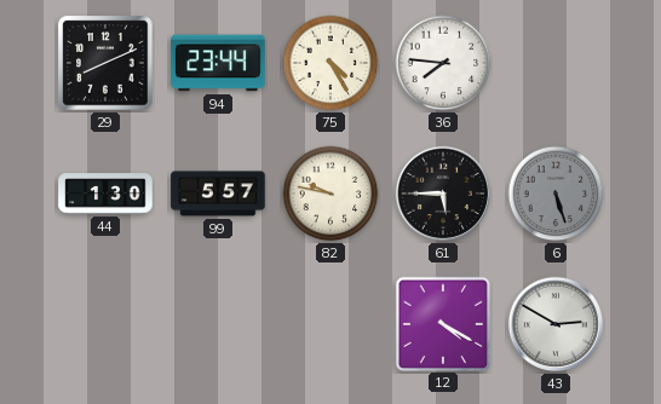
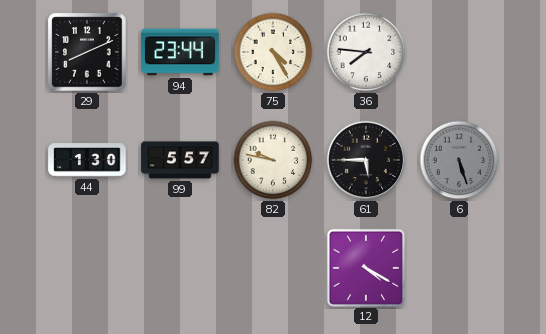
43: 2:50 -> none
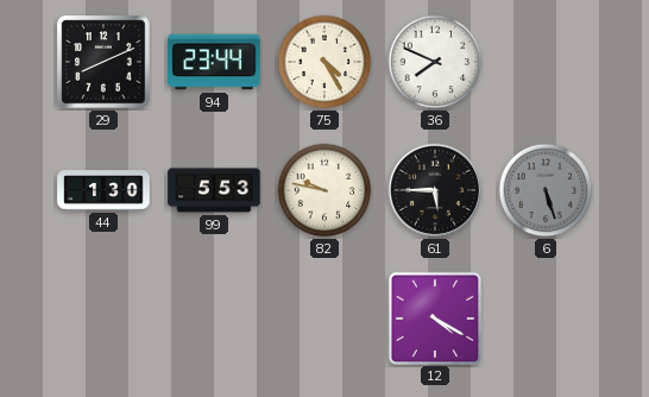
36: 7:46 -> 7:49
99: 5:57 -> 5:53
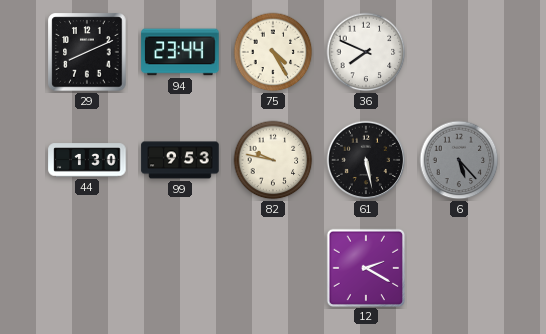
99: 5:53 -> 9:53
61: 5:45 -> 5:28
6: 5:27 -> 5:23
12: 4:20 -> 2:20
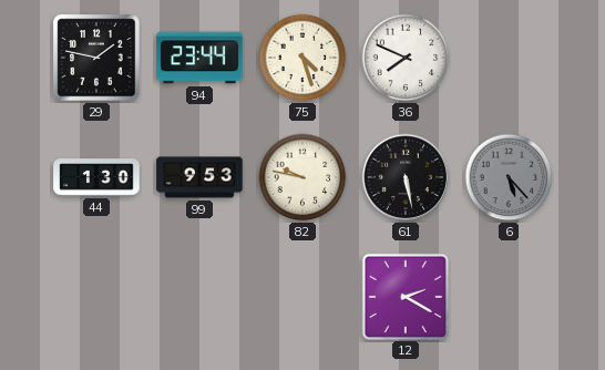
29: 8:11 -> 1:47
75: 4:25 -> 4:27
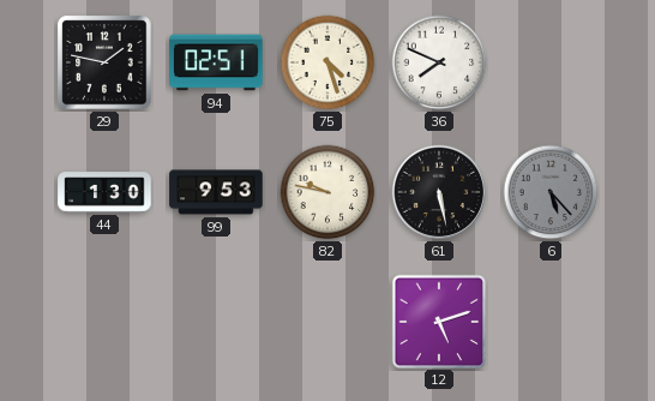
94: 23:44 -> 02:51
12: 2:20 -> 5:12
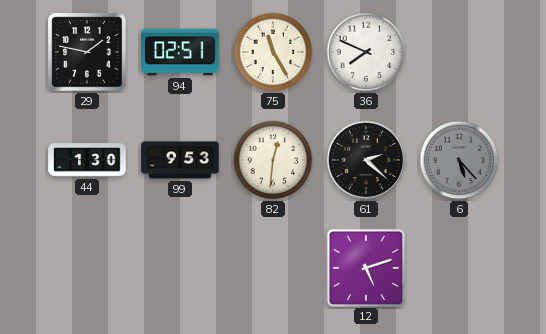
75: 4:27 -> 11:25
82: 9:47 -> 12:31
61: 5:28 -> 2:22
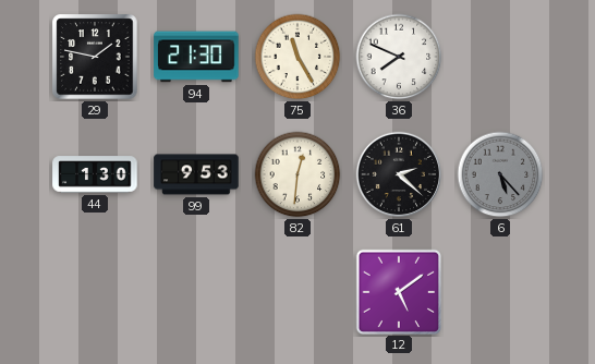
94: 02:51 -> 21:30
12: 5:12 -> 5:09
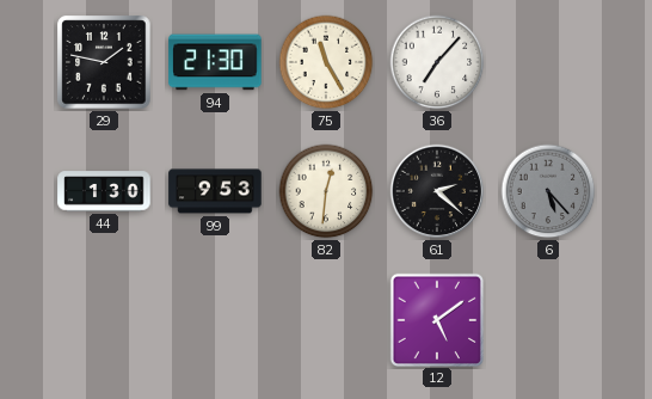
36: 7:49 -> 7:07
